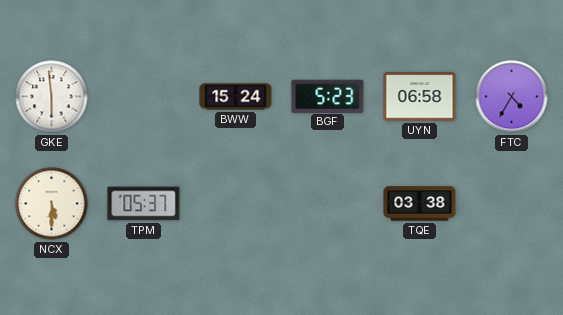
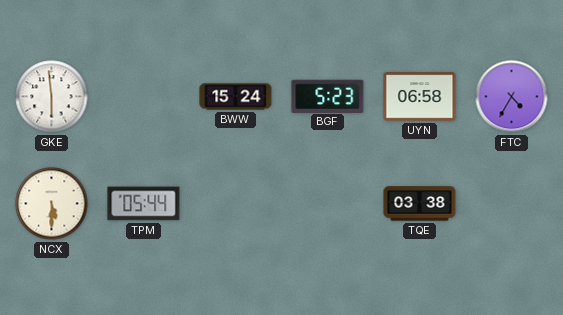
TPM: 05:37 -> 05:44
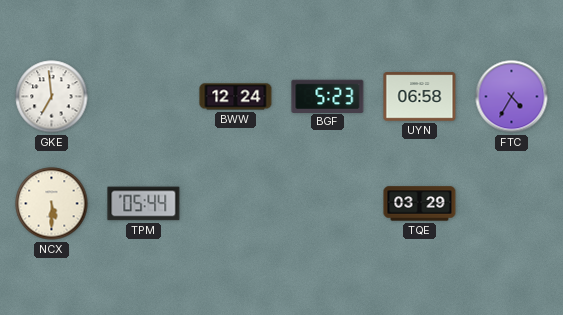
GKE: 5:59 -> 6:59
BWW: 15:24 -> 12:24
TQE: 03:38 -> 03:29
